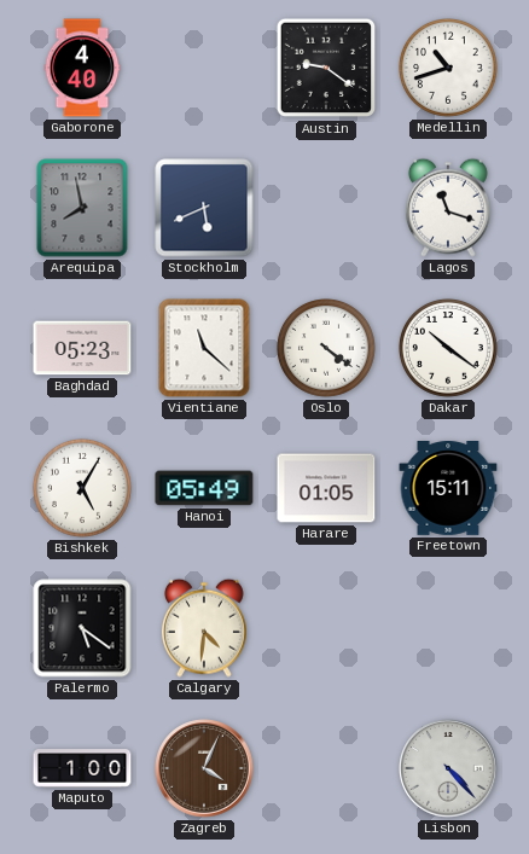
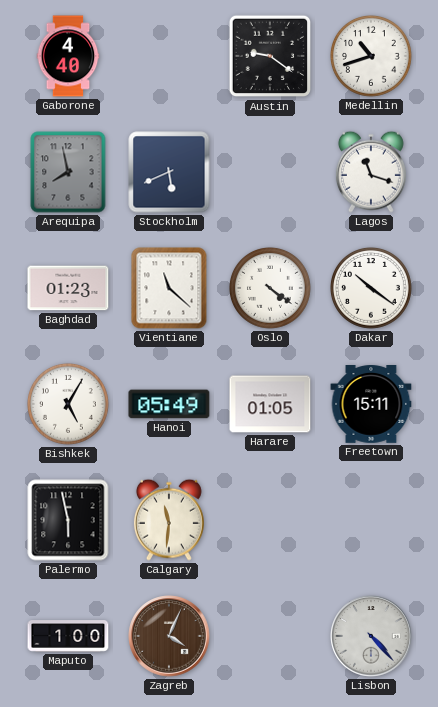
Baghdad: 05:23 -> 01:23
Palermo: 5:21 -> 5:58
Calgary: 4:31 -> 11:31
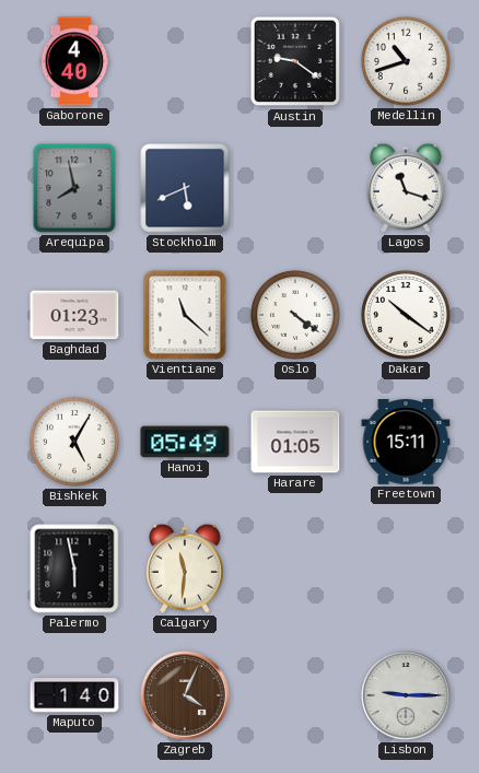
Maputo: 1:00 -> 1:40
Lisbon: 4:23 -> 9:15
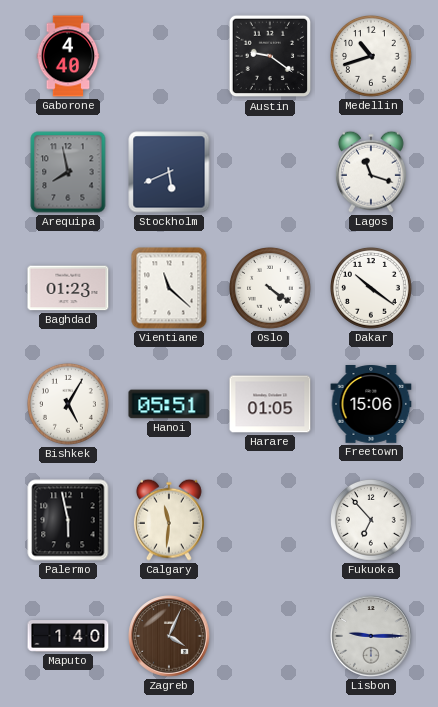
Hanoi: 05:49 -> 05:51
Freetown: 15:11 -> 15:06
Fukuoka: none -> 6:53
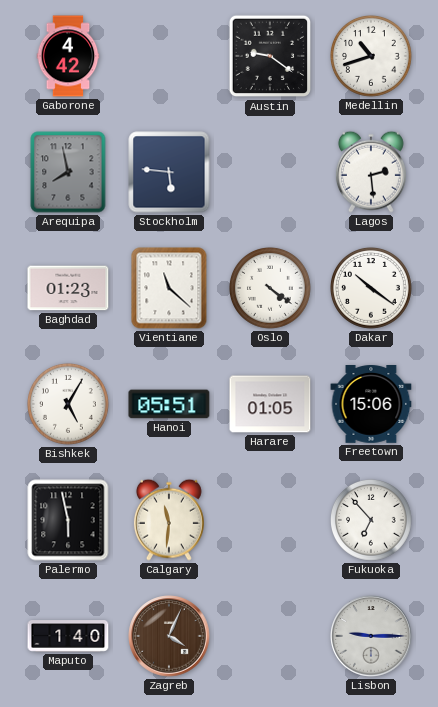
Gaborone: 4:40 -> 4:42
Stockholm: 5:41 -> 5:46
Lagos: 11:18 -> 2:29
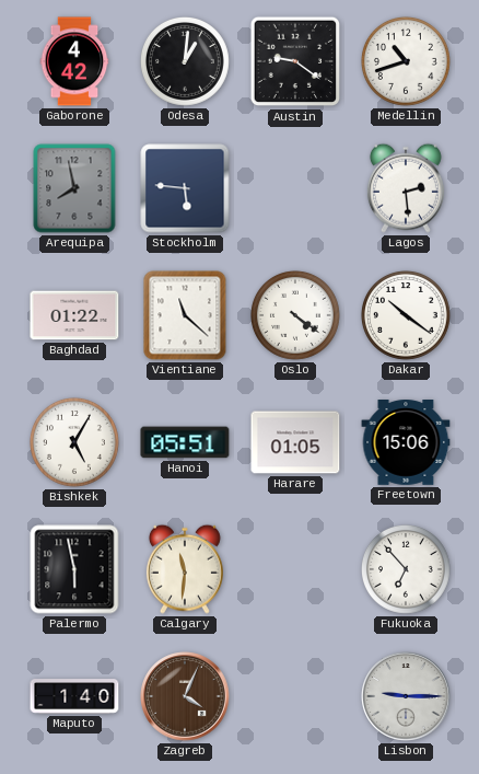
Odesa: none -> 1:01
Baghdad: 01:23 -> 01:22
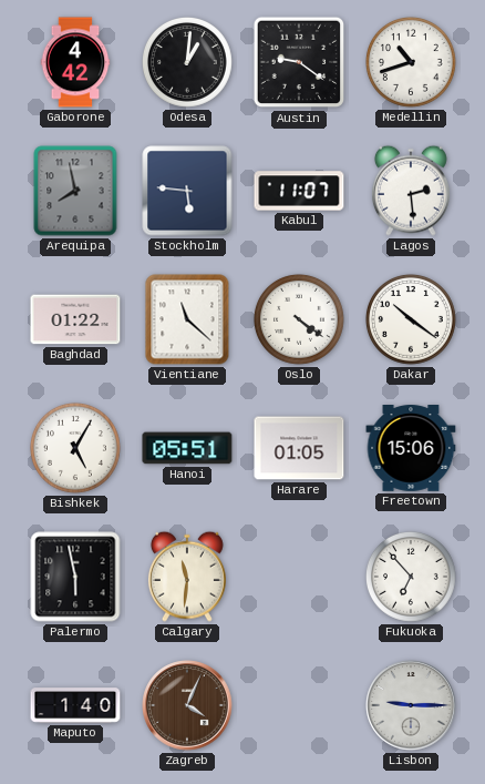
Kabul: none -> 11:07
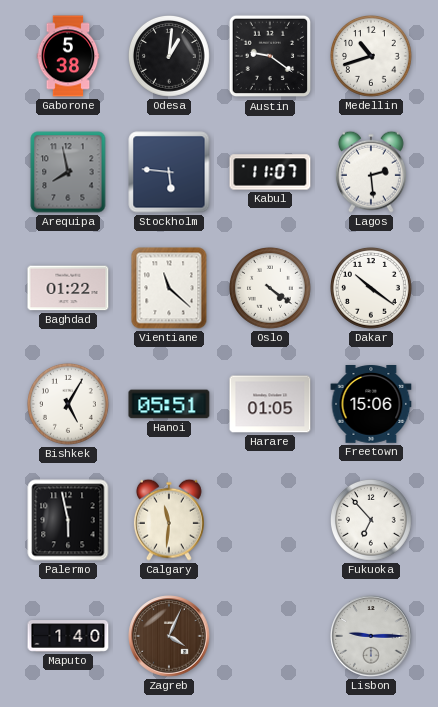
Gaborone: 4:42 -> 5:38
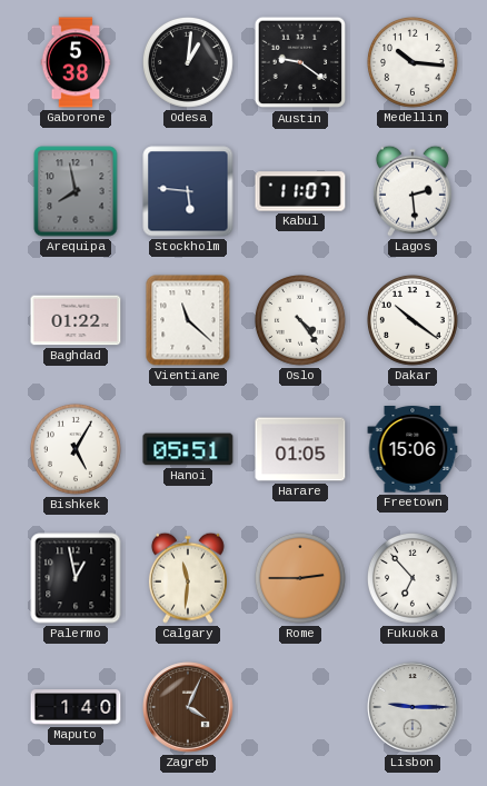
Medellin: 10:42 -> 10:16
Oslo: 4:21 -> 4:24
Palermo: 5:58 -> 12:58
Rome: none -> 2:45
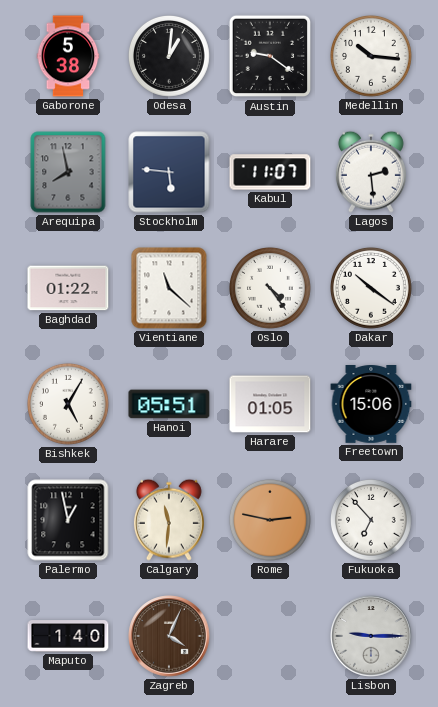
Rome: 2:45 -> 2:47
